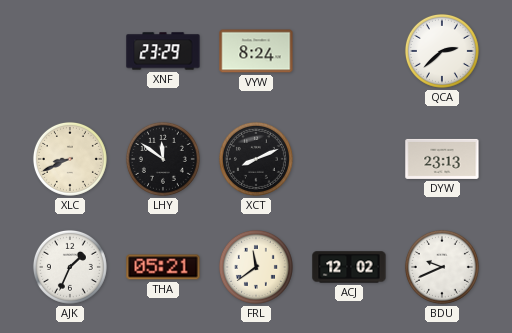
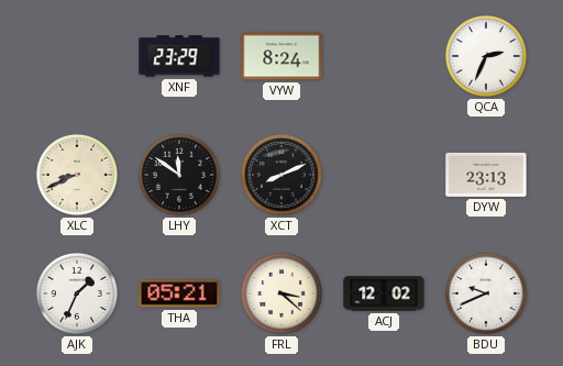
QCA: 2:38 -> 2:34
FRL: 11:39 -> 3:22
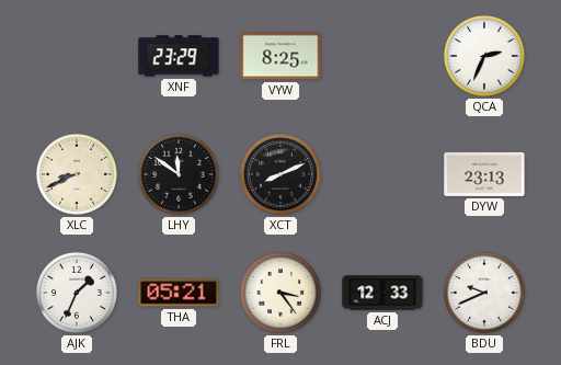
VYW: 8:24 -> 8:25
FRL: 3:22 -> 3:24
ACJ: 12:02 -> 12:33
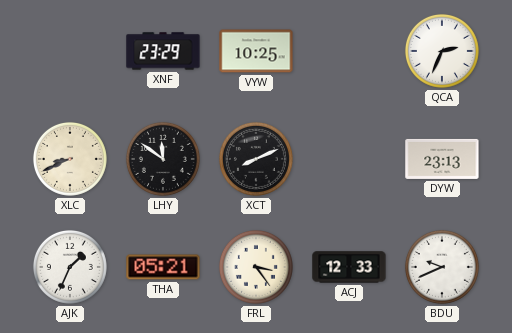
VYW: 8:25 -> 10:25
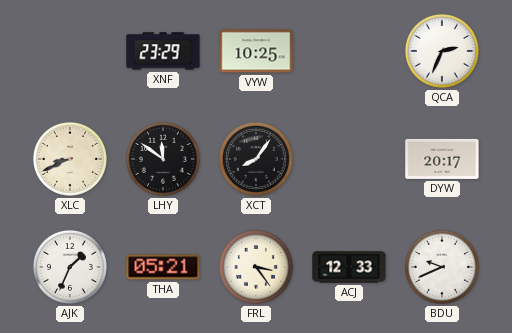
XCT: 8:11 -> 8:06
DYW: 23:13 -> 20:17
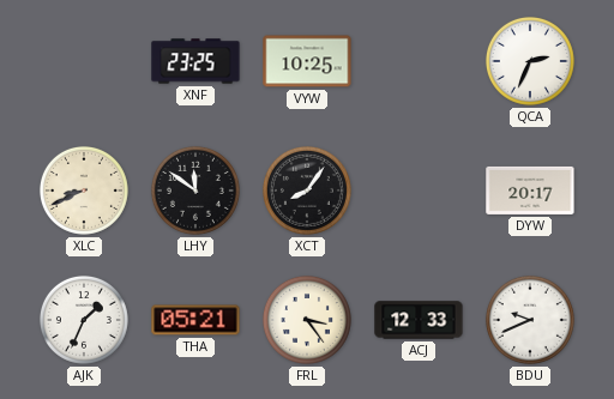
XNF: 23:29 -> 23:25
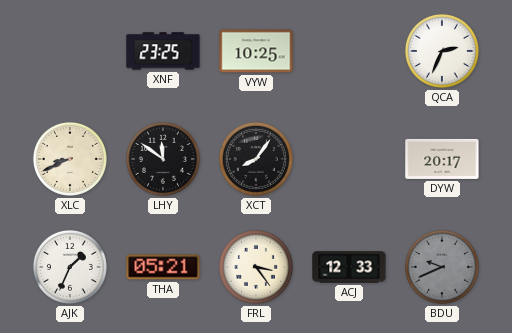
BDU dial: white -> grey
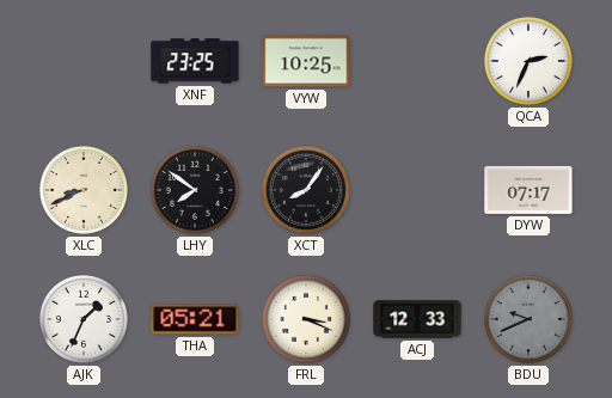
LHY: 11:51 -> 7:51
DYW: 20:17 -> 07:17
FRL: 3:24 -> 3:19
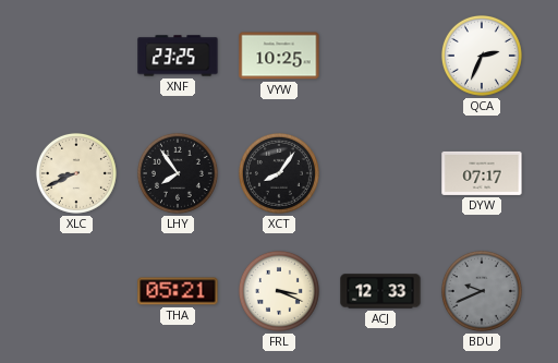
LHY: 7:51 -> 7:54
AJK: 1:34 -> none
